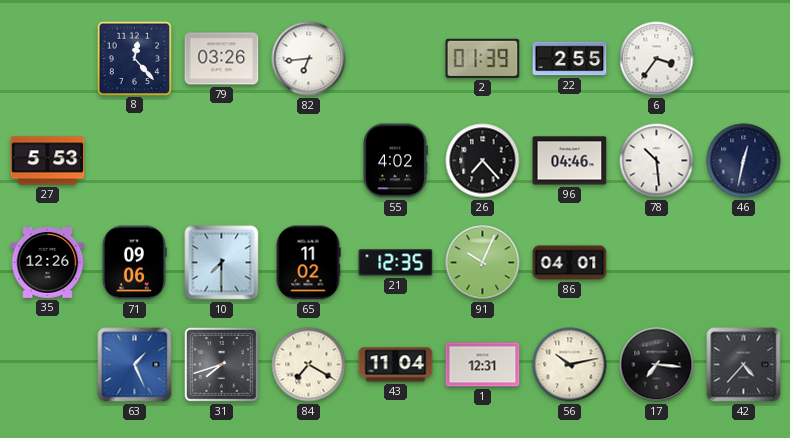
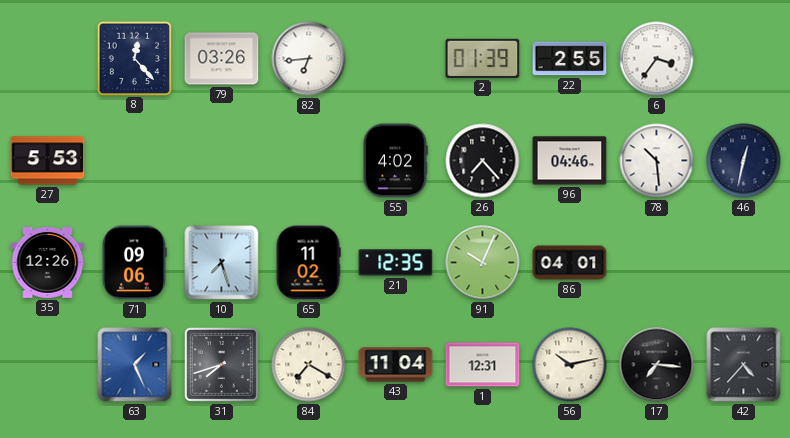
10: 7:30 -> 7:27
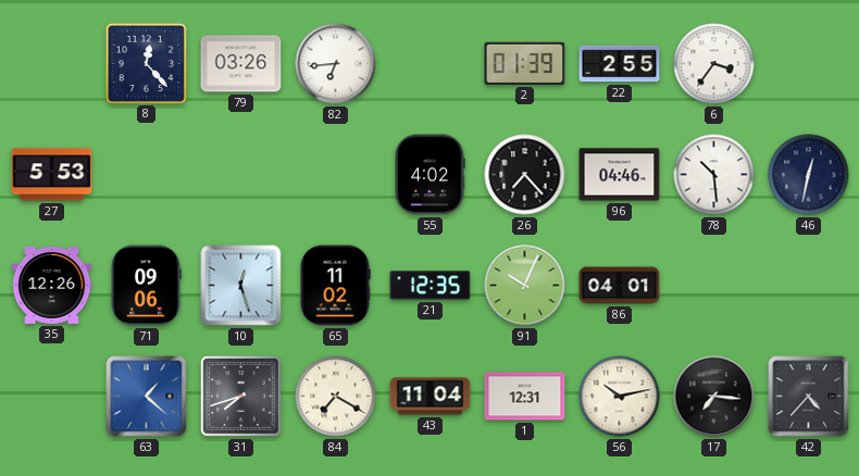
10: 7:27 -> 12:27
63: 1:26 -> 1:22
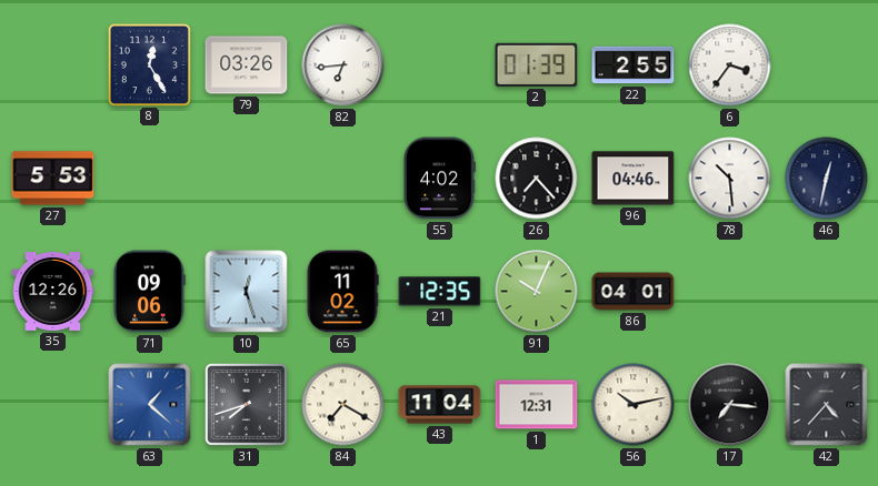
8: 12:23 -> 12:25
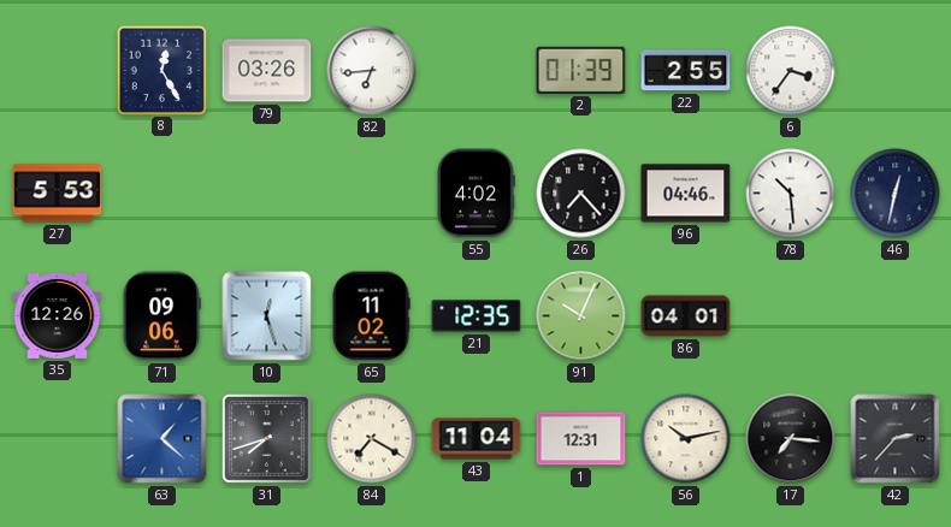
42: 4:37 -> 2:37
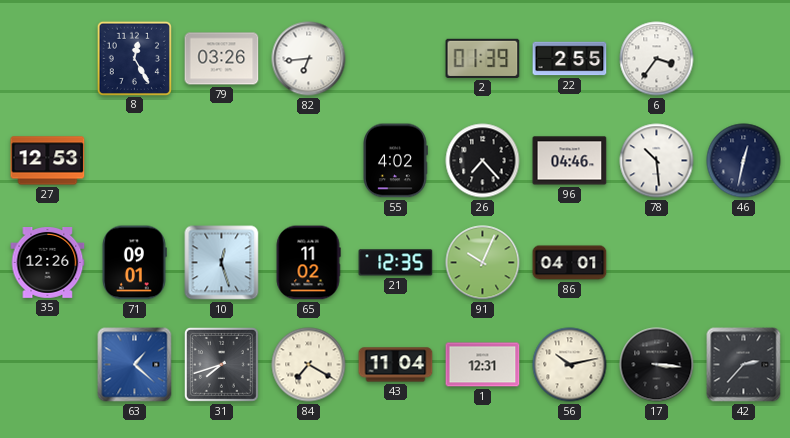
27: 5:53 -> 12:53
71: 09:06 -> 09:01
17: 7:16 -> 3:16
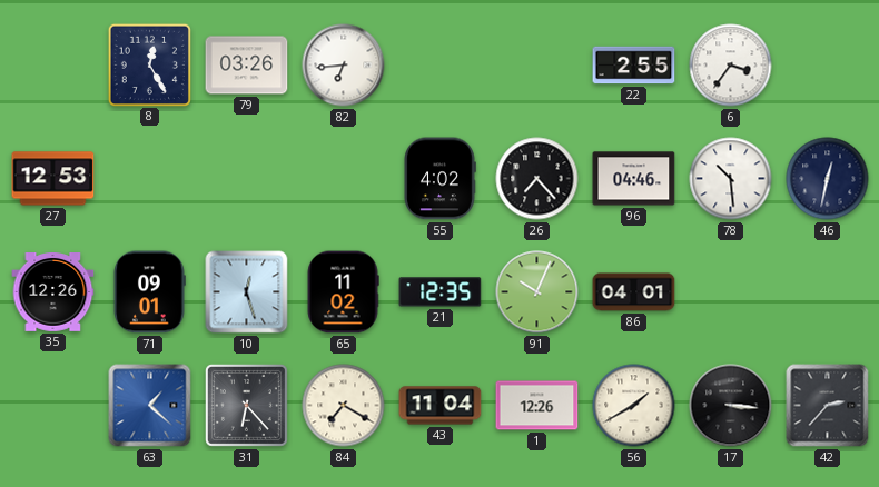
2: 01:39 -> none
31: 7:42 -> 6:23
1: 12:31 -> 12:26
56: 10:13 -> 1:40
